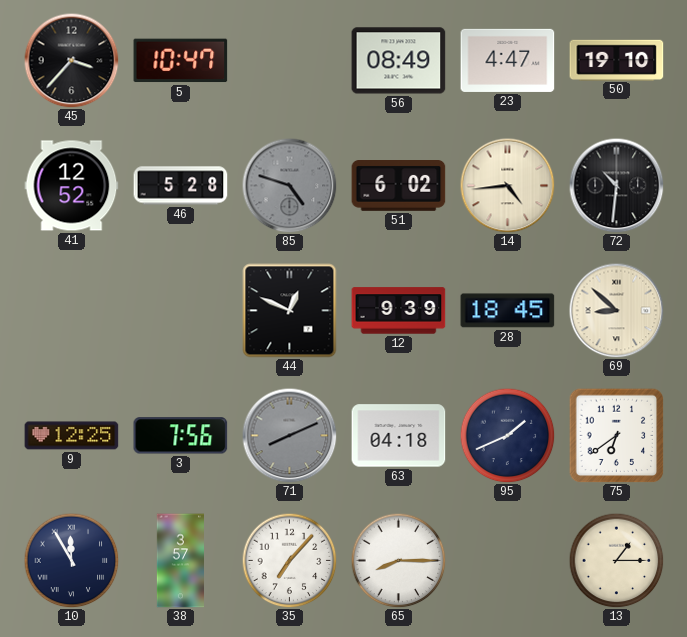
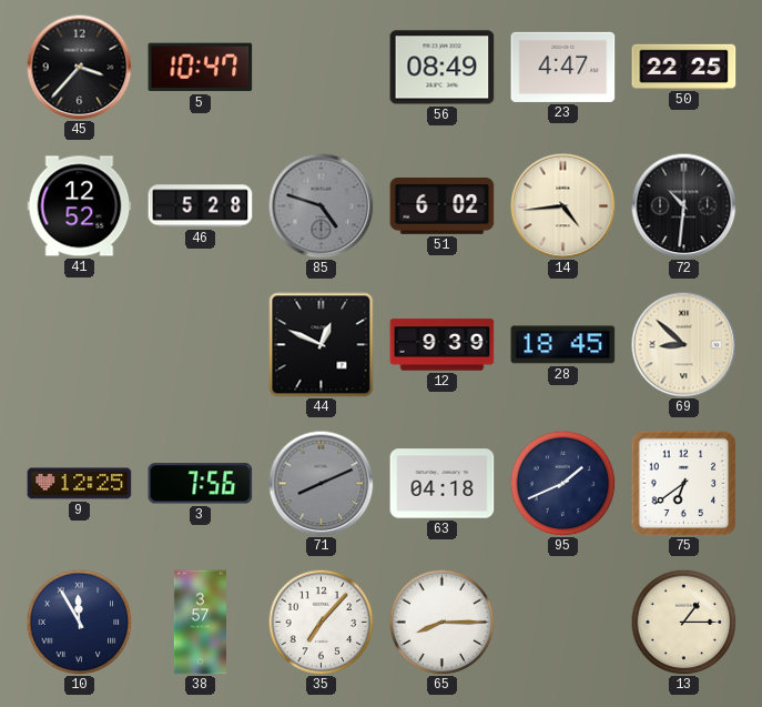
50: 19:10 -> 22:25
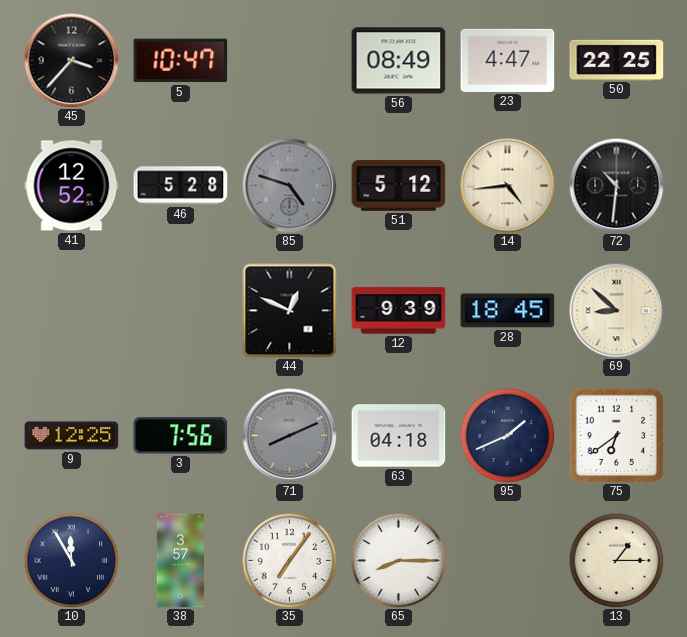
51: 6:02 -> 5:12
35: 7:07 -> 7:06
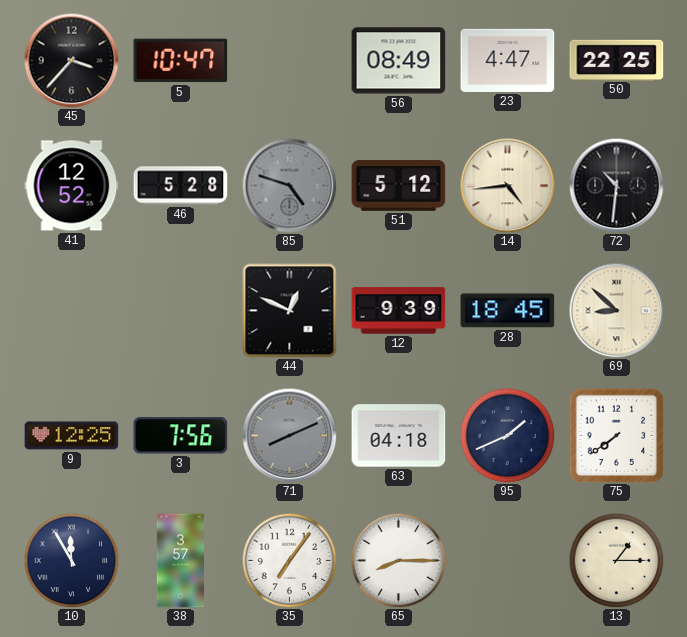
75: 6:39 -> 7:39
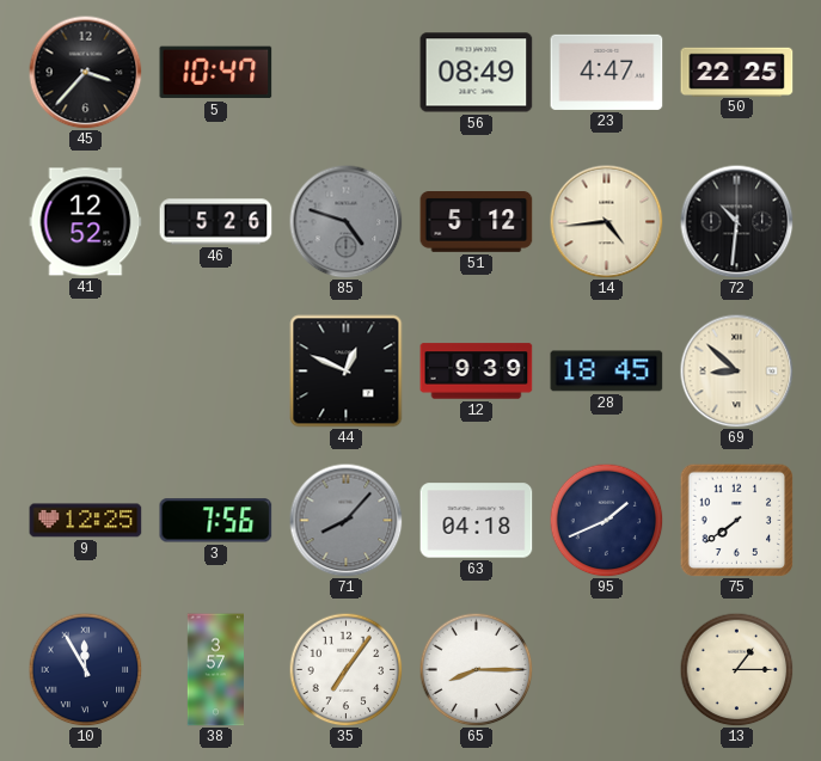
46: 5:28 -> 5:26
71: 8:11 -> 8:07
